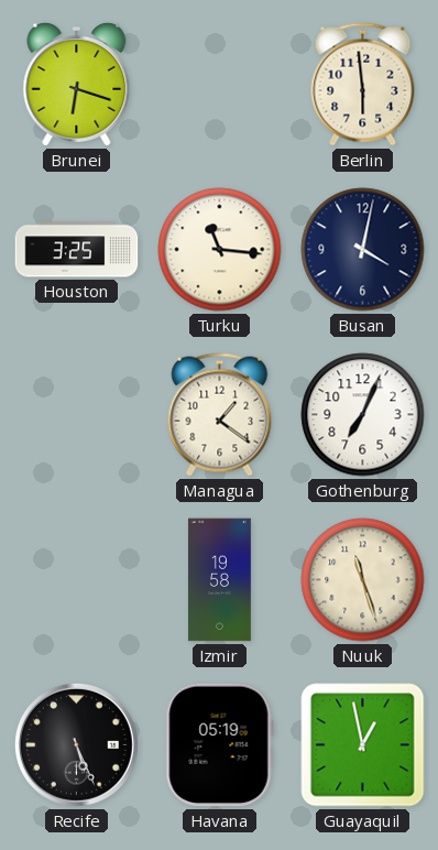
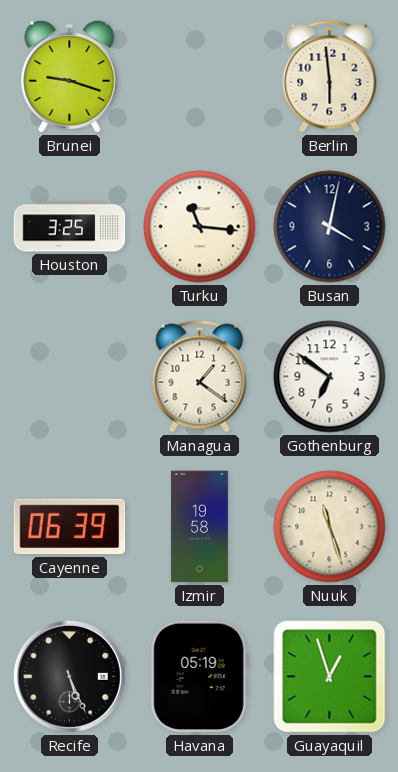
Brunei: 6:18 -> 9:18
Gothenburg: 7:04 -> 6:51
Cayenne: none -> 06:39
Guayaquil: 12:58 -> 12:57
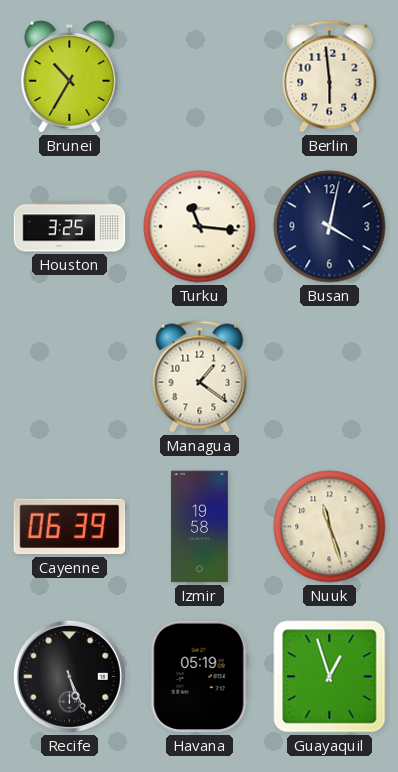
Brunei: 9:18 -> 10:35
Gothenburg: 6:51 -> none
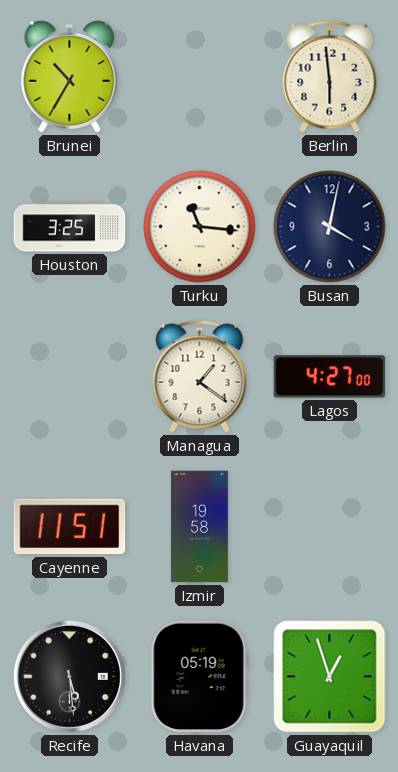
Lagos: none -> 4:27
Cayenne: 06:39 -> 11:51
Nuuk: 11:27 -> none
Recife: 5:26 -> 5:29
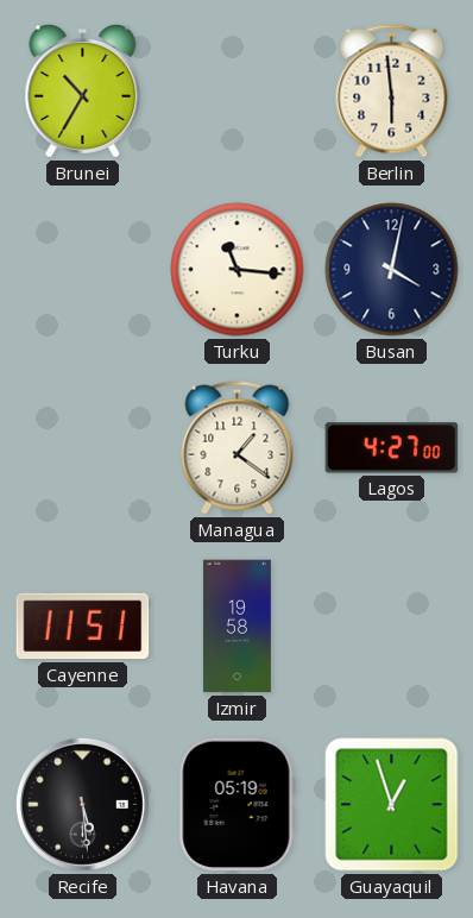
Houston: 3:25 -> none
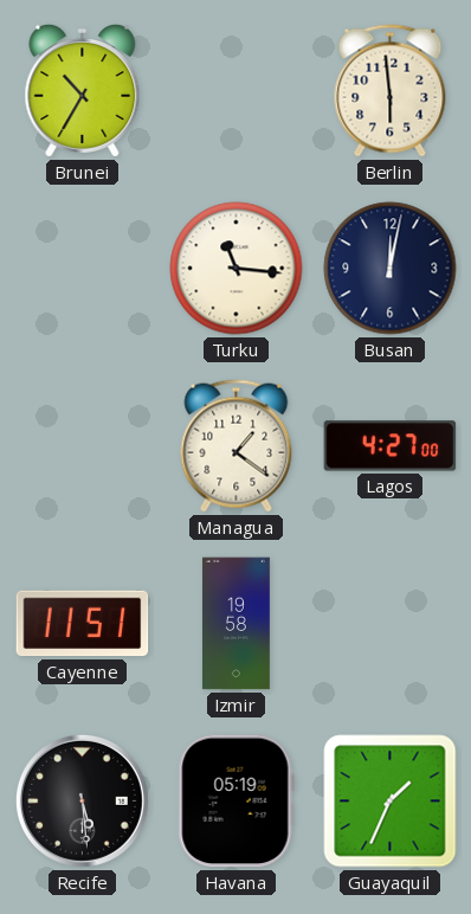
Busan: 4:02 -> 12:02
Guayaquil: 12:57 -> 1:34
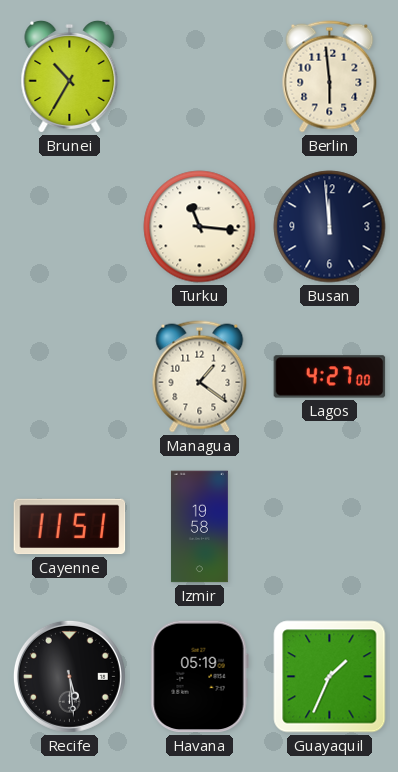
Busan: 12:02 -> 11:59
